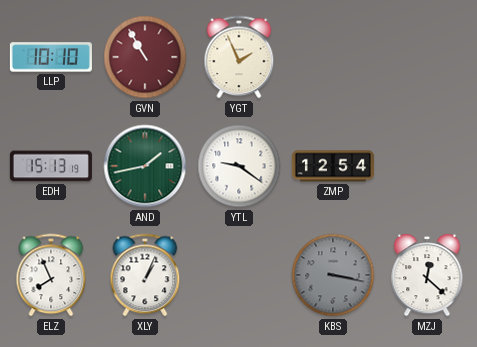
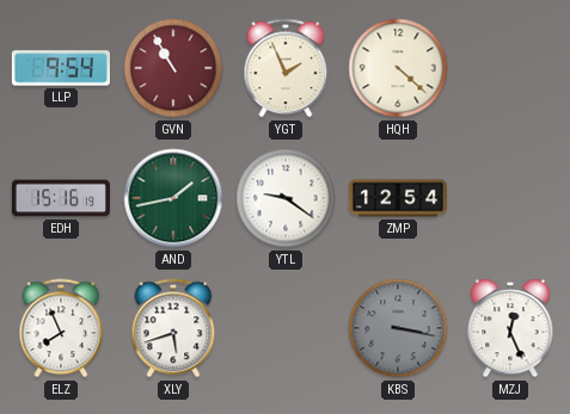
LLP: 10:10 -> 9:54
HQH: none -> 4:22
EDH: 15:13 -> 15:16
XLY: 1:04 -> 5:42
MZJ: 12:22 -> 12:26
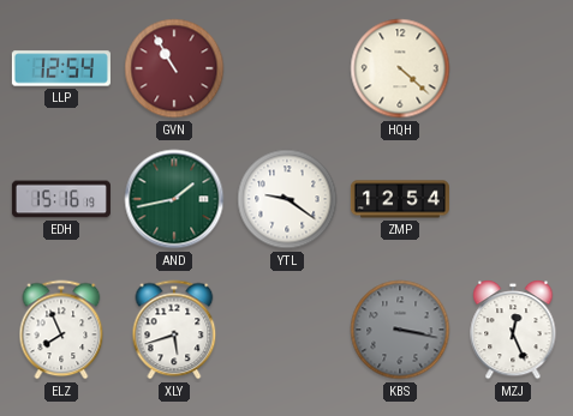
LLP: 9:54 -> 12:54
YGT: 1:56 -> none
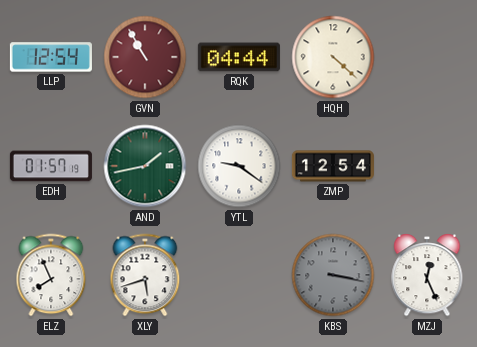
RQK: none -> 04:44
EDH: 15:16 -> 01:57
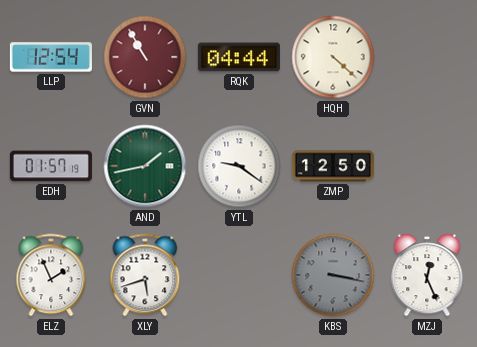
ZMP: 12:54 -> 12:50
ELZ: 7:56 -> 1:56
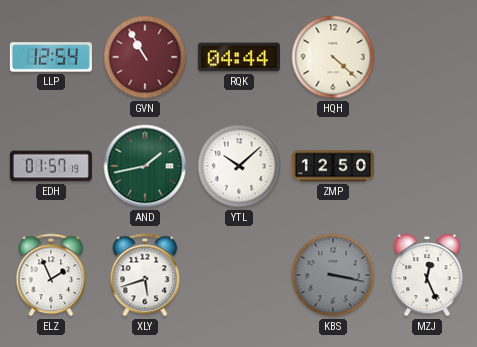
YTL: 9:21 -> 10:08
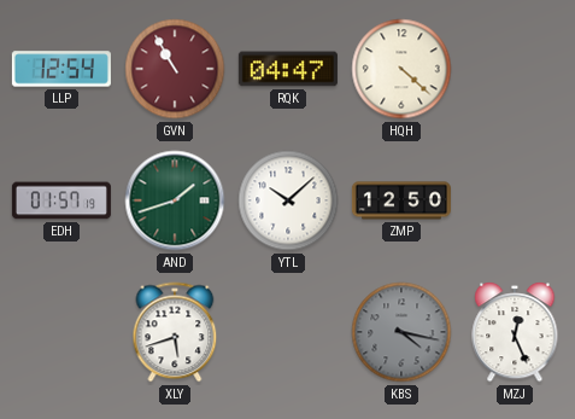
RQK: 04:44 -> 04:47
AND: 1:43 -> 1:42
ELZ: 1:56 -> none
KBS: 3:17 -> 4:17
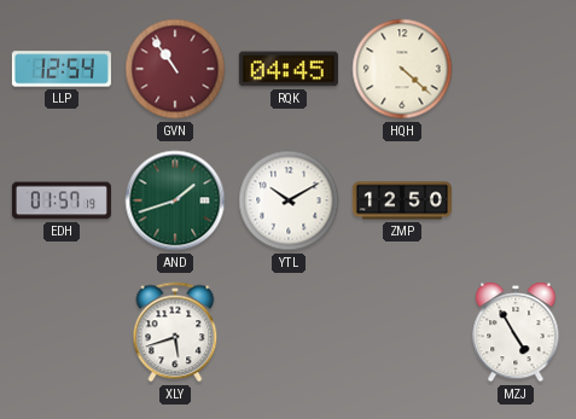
GVN: 10:55 -> 10:54
RQK: 04:47 -> 04:45
YTL: 10:08 -> 10:10
KBS: 4:17 -> none
MZJ: 12:26 -> 4:55
